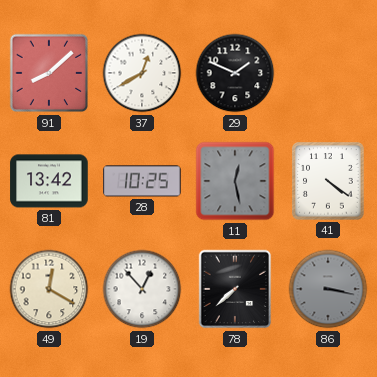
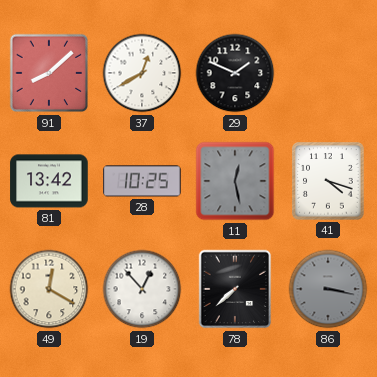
41: 4:21 -> 4:18
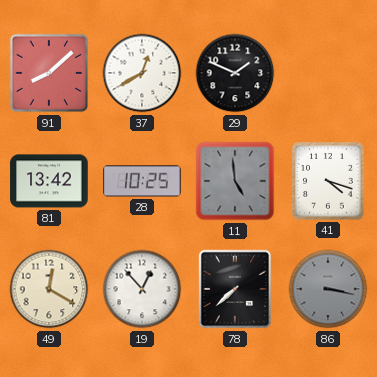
11: 12:28 -> 4:59
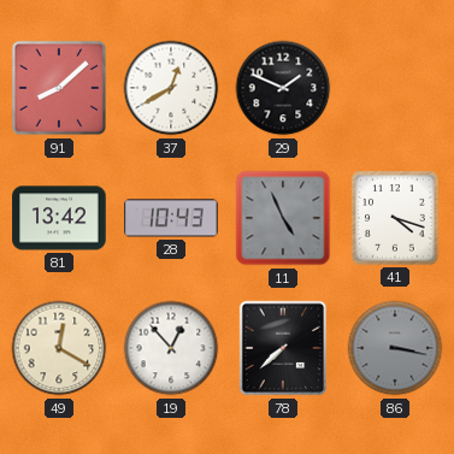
28: 10:25 -> 10:43
11: 4:59 -> 4:56
